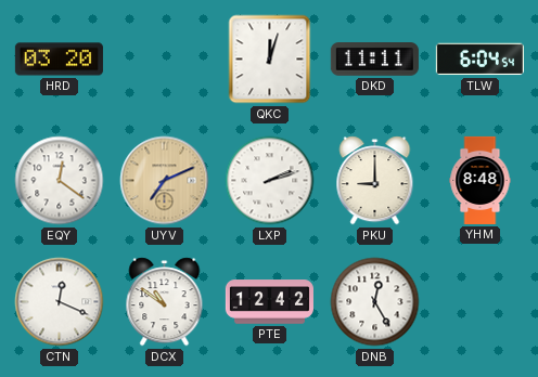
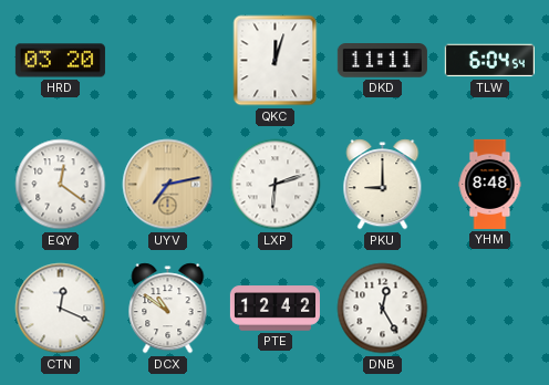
UYV: 7:11 -> 7:13
LXP: 2:12 -> 6:12
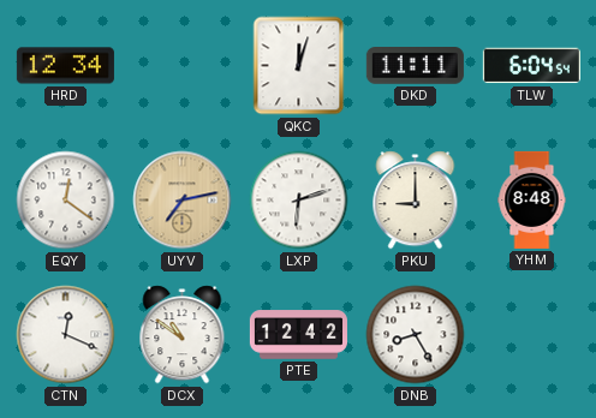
HRD: 03:20 -> 12:34
DNB: 12:25 -> 8:25
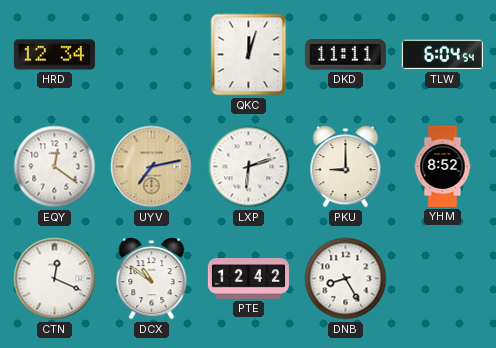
YHM: 8:48 -> 8:52
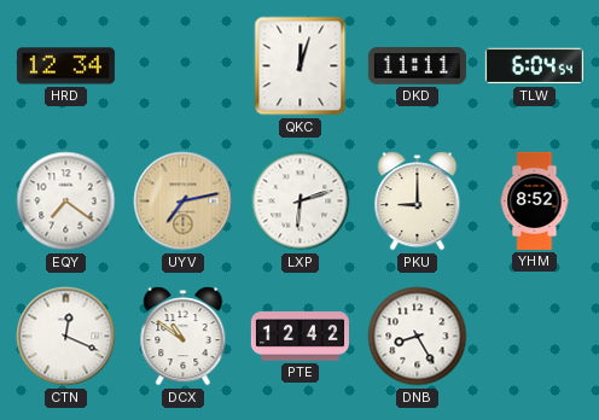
EQY: 12:21 -> 7:21
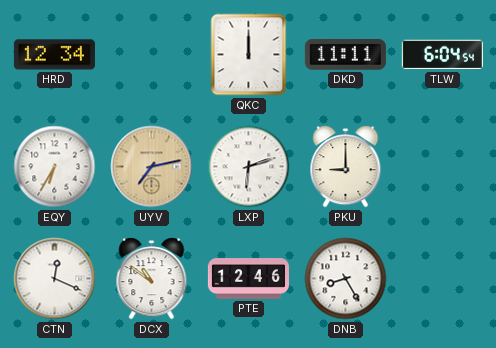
QKC: 12:03 -> 12:00
EQY: 7:21 -> 6:35
YHM: 8:52 -> none
PTE: 12:42 -> 12:46
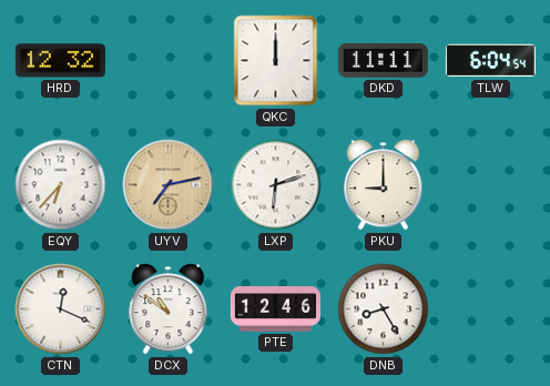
HRD: 12:34 -> 12:32
EQY: 6:35 -> 6:37
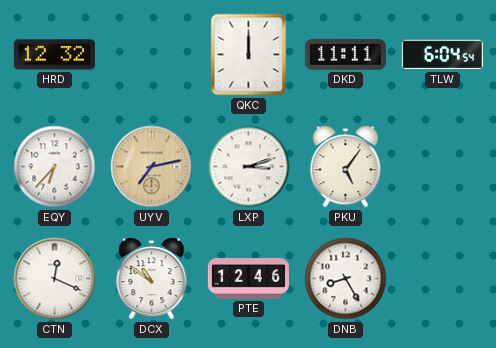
LXP: 6:12 -> 3:12
PKU: 9:00 -> 5:06
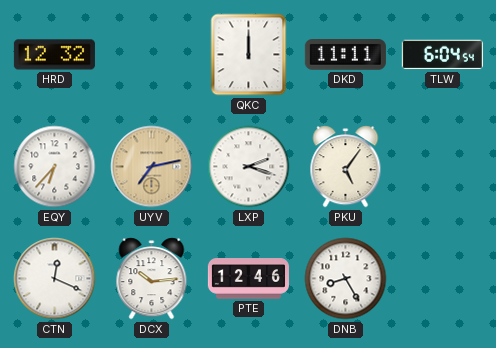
LXP: 3:12 -> 2:18
DCX: 10:51 -> 10:14
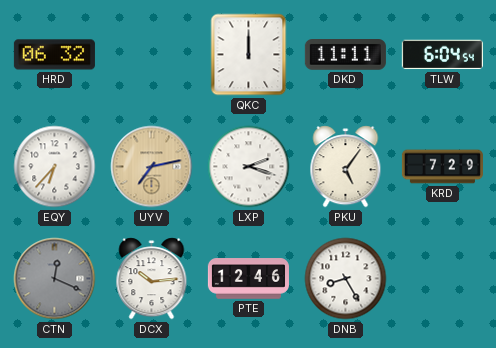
HRD: 12:32 -> 06:32
KRD: none -> 7:29
CTN dial: white -> grey
